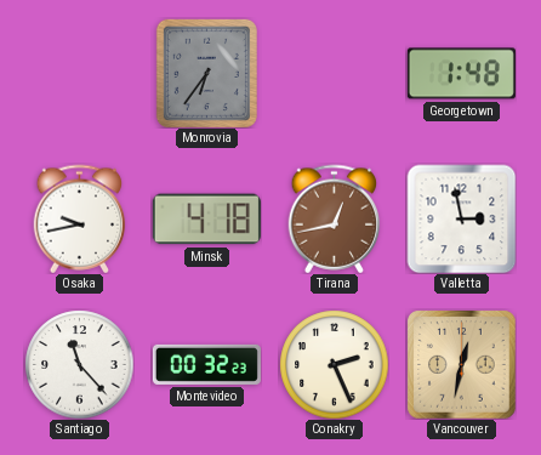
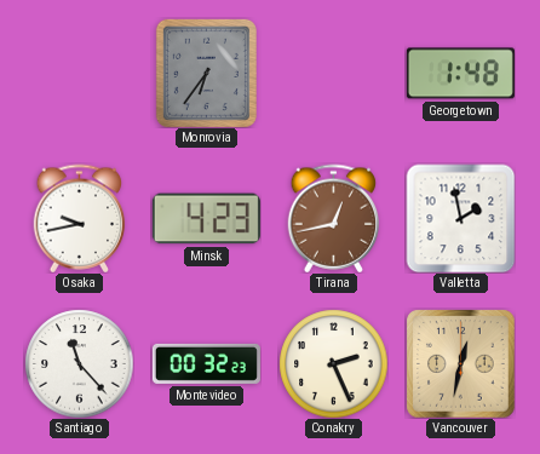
Minsk: 4:18 -> 4:23
Valletta: 2:58 -> 1:58
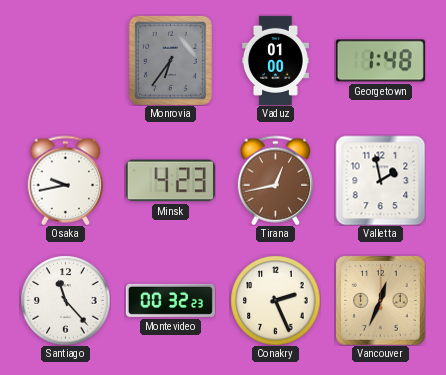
Vaduz: none -> 01:00
Vancouver: 12:32 -> 12:34
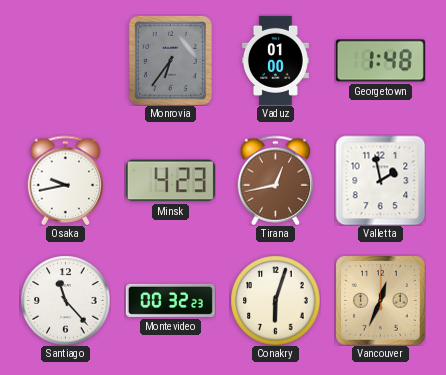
Conakry: 2:26 -> 6:03
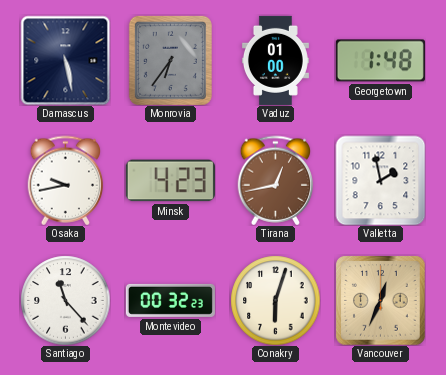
Damascus: none -> 5:28
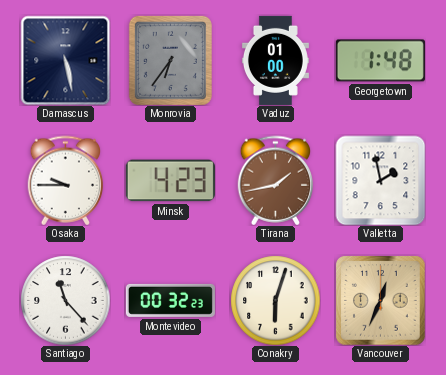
Osaka: 9:43 -> 9:45
Tirana: 12:43 -> 1:43
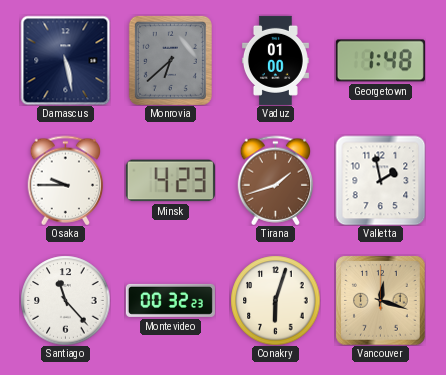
Monrovia: 6:36 -> 6:38
Tirana: 1:43 -> 1:42
Vancouver: 12:34 -> 12:18
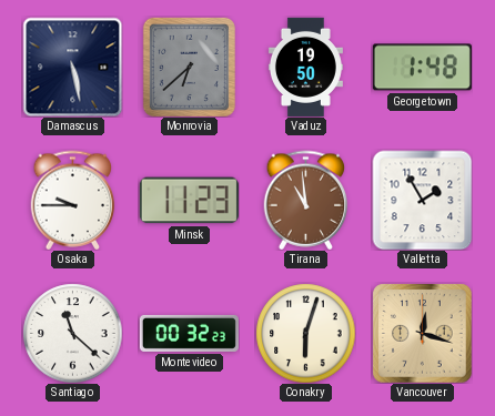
Vaduz: 01:00 -> 19:50
Minsk: 4:23 -> 11:23
Tirana: 1:42 -> 10:59
Valletta: 1:58 -> 1:55
Santiago: 11:23 -> 11:22
